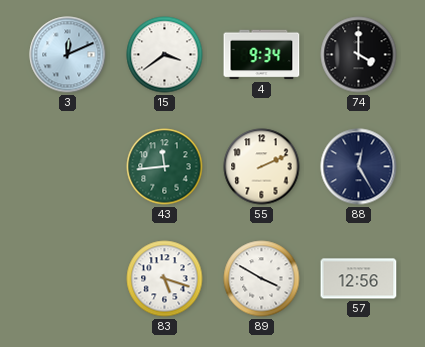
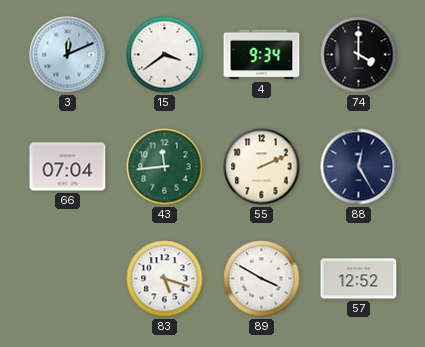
66: none -> 07:04
57: 12:56 -> 12:52
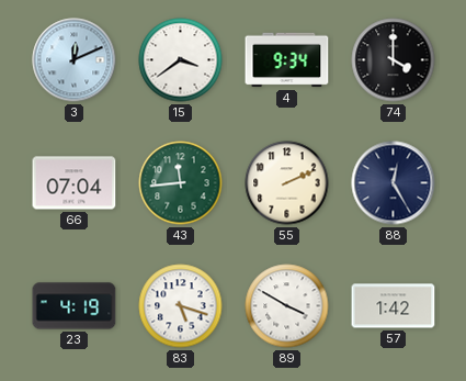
23: none -> 4:19
57: 12:52 -> 1:42
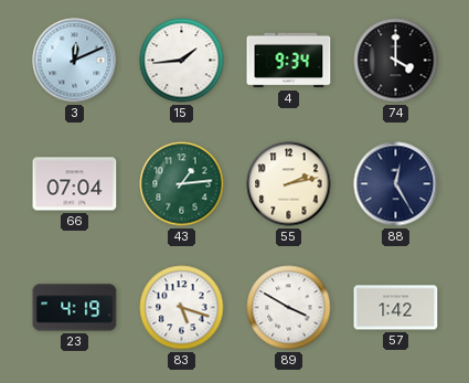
15: 3:39 -> 1:44
43: 11:44 -> 1:14
55: 2:11 -> 2:13
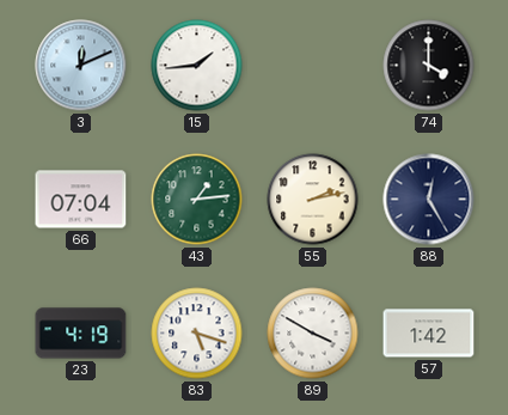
4: 9:34 -> none
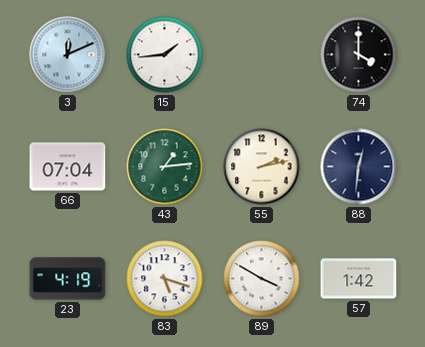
88: 12:25 -> 12:31
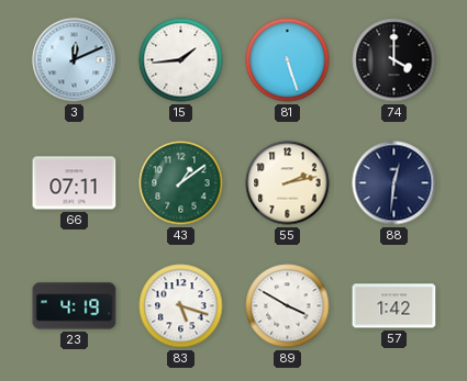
81: none -> 5:27
66: 07:04 -> 07:11
43: 1:14 -> 1:09
